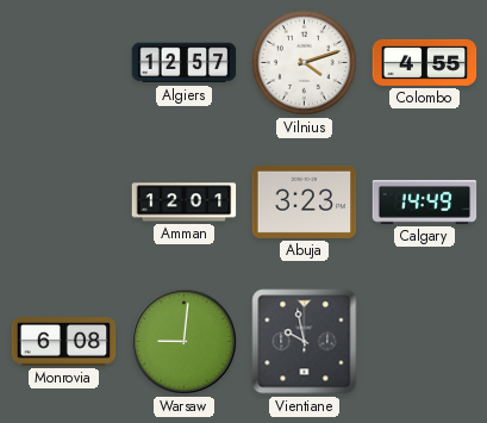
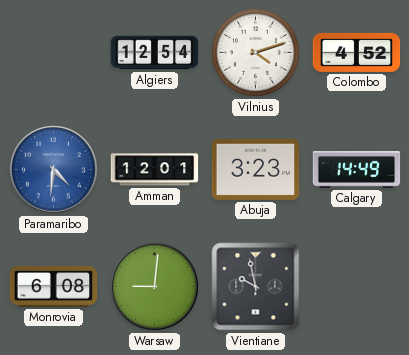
Algiers: 12:57 -> 12:54
Colombo: 4:55 -> 4:52
Paramaribo: none -> 4:31
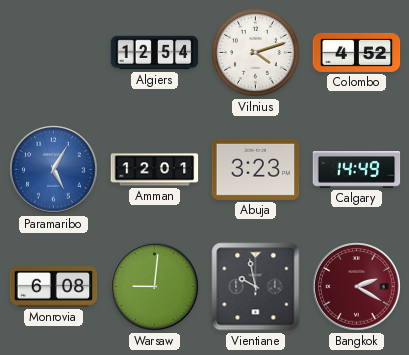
Paramaribo: 4:31 -> 5:05
Bangkok: none -> 2:20
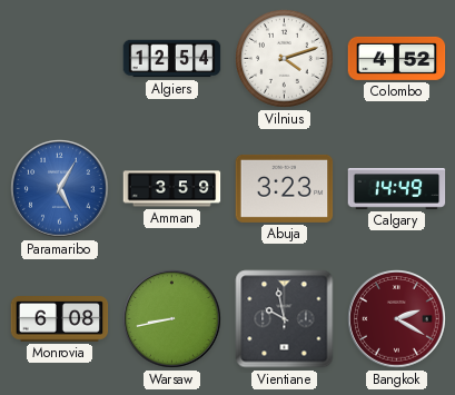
Amman: 12:01 -> 3:59
Warsaw: 9:01 -> 8:43
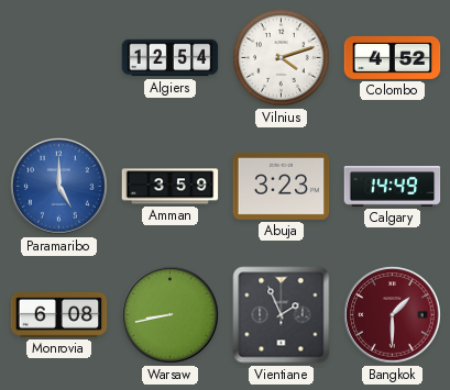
Paramaribo: 5:05 -> 5:00
Vientiane: 9:58 -> 1:56
Bangkok: 2:20 -> 1:30
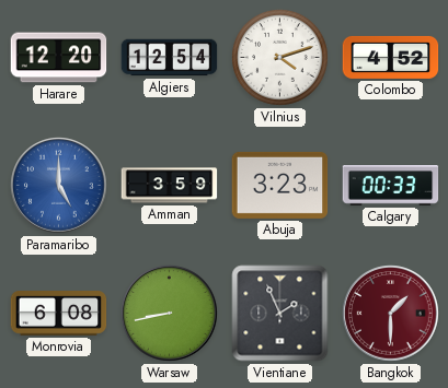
Harare: none -> 12:20
Calgary: 14:49 -> 00:33
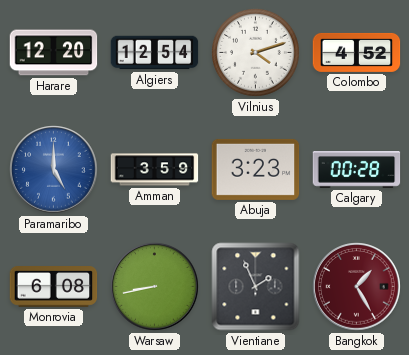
Calgary: 00:33 -> 00:28
Bangkok: 1:30 -> 1:25
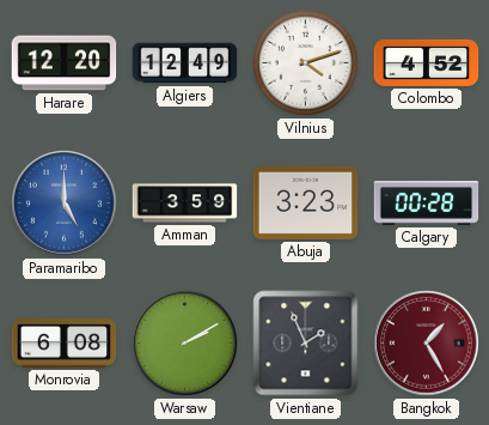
Algiers: 12:54 -> 12:49
Warsaw: 8:43 -> 2:10
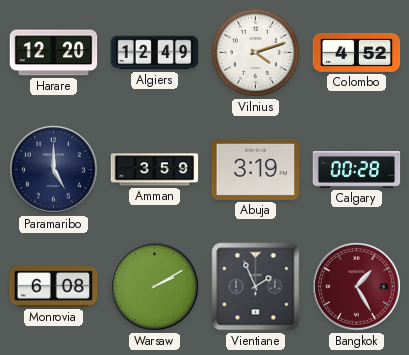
Paramaribo dial: blue -> navy
Abuja: 3:23 -> 3:19
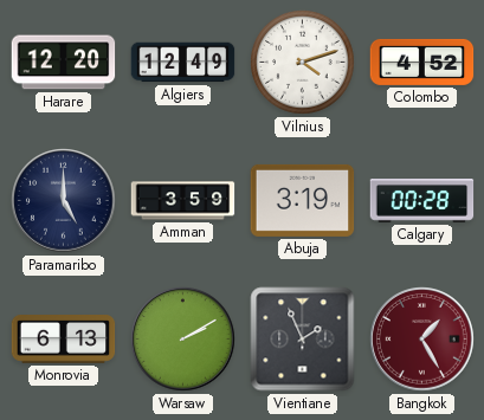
Monrovia: 6:08 -> 6:13
